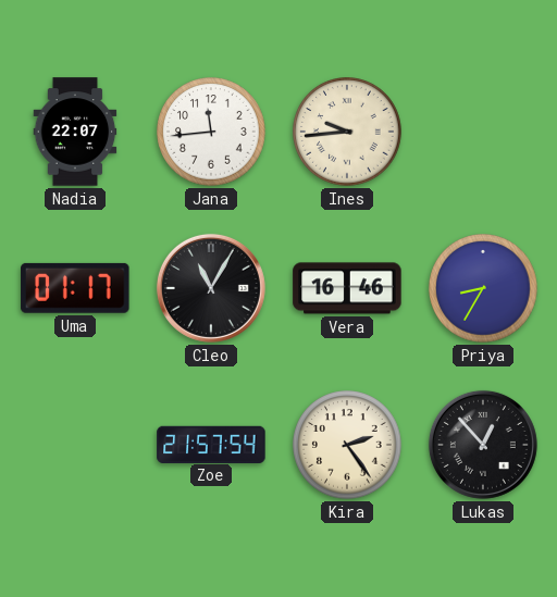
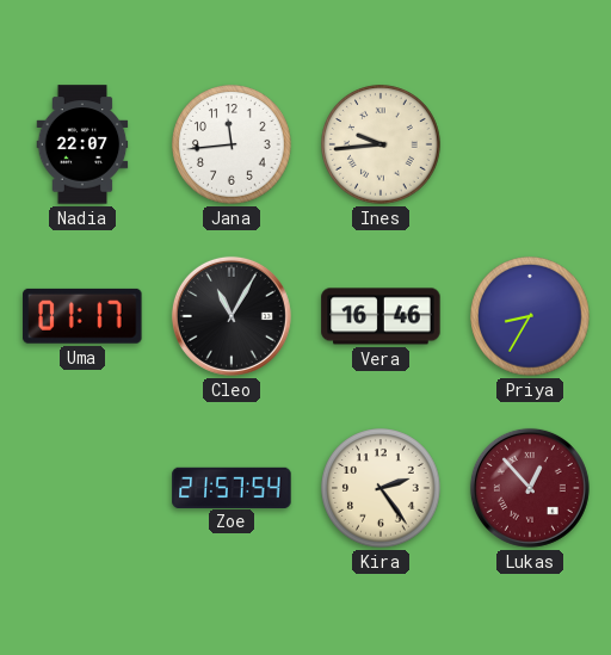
Lukas dial: black -> burgundy
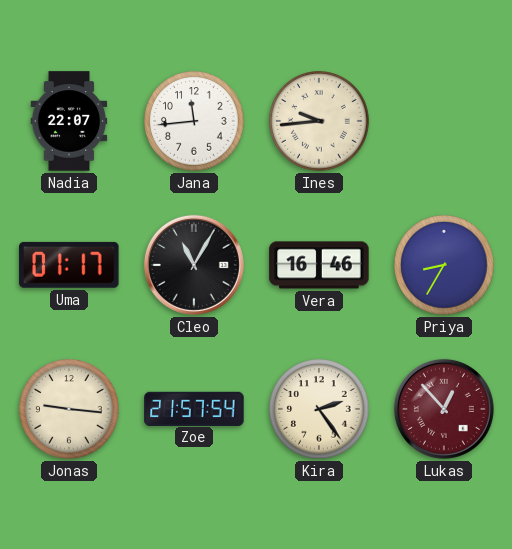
Jonas: none -> 9:16
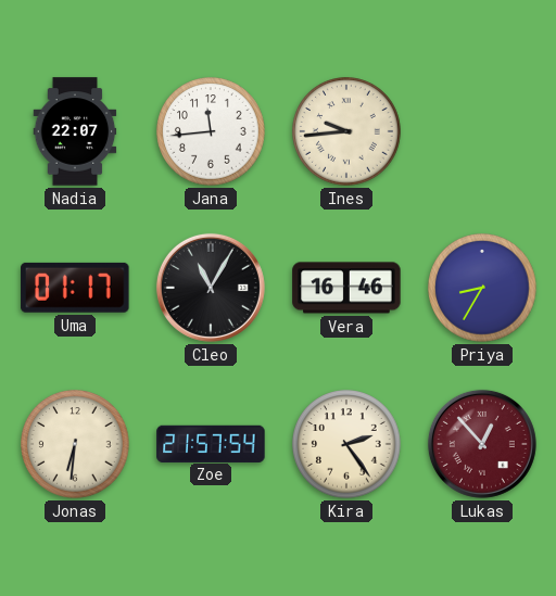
Jonas: 9:16 -> 6:31
